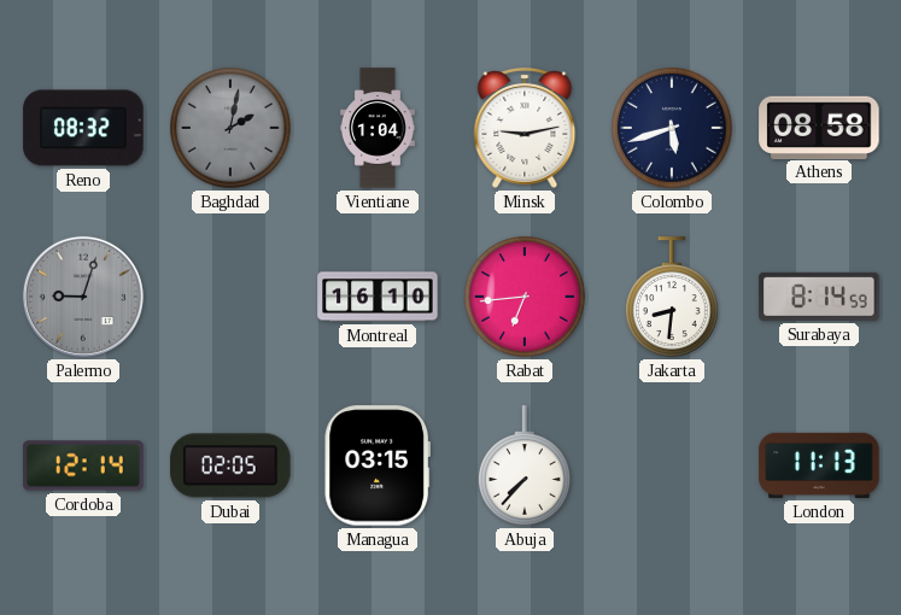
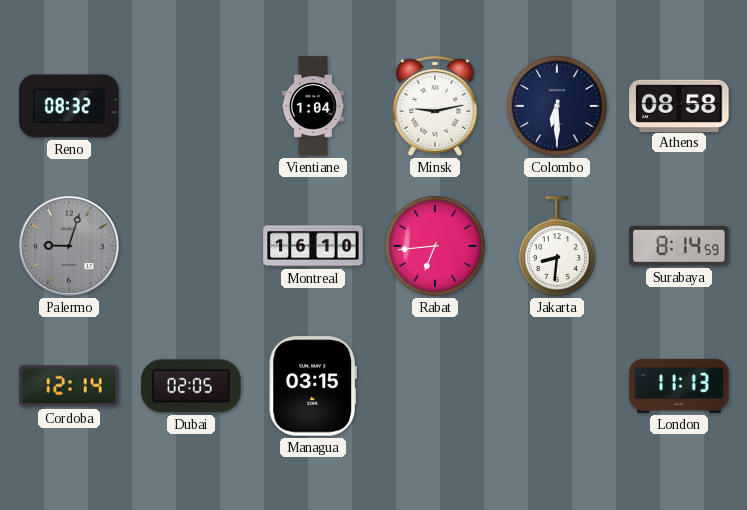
Baghdad: 2:02 -> none
Colombo: 5:42 -> 6:30
Abuja: 7:37 -> none
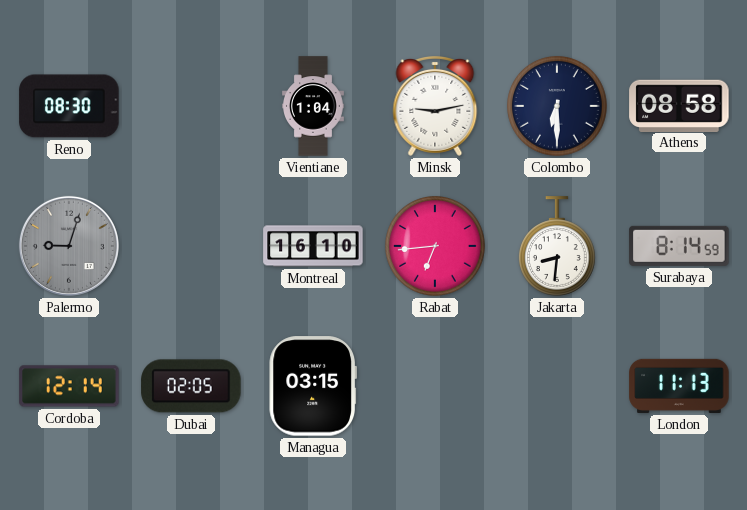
Reno: 08:32 -> 08:30
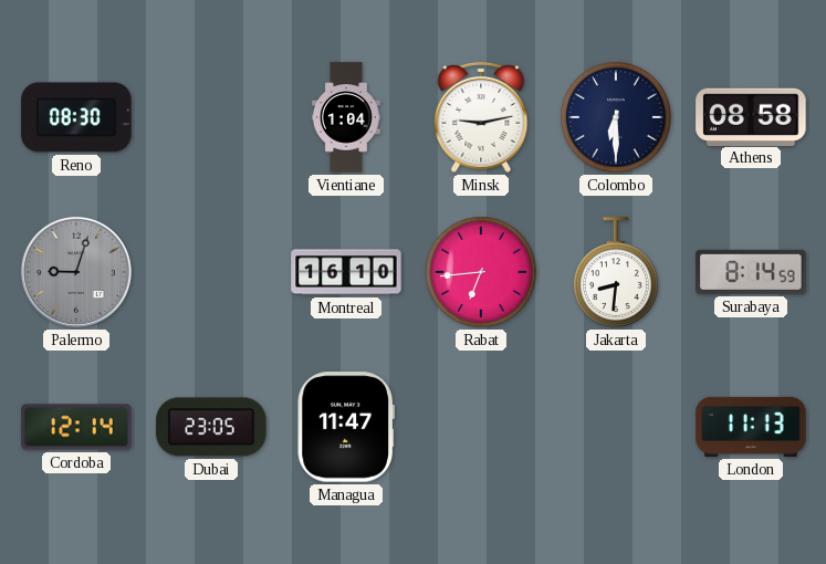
Dubai: 02:05 -> 23:05
Managua: 03:15 -> 11:47
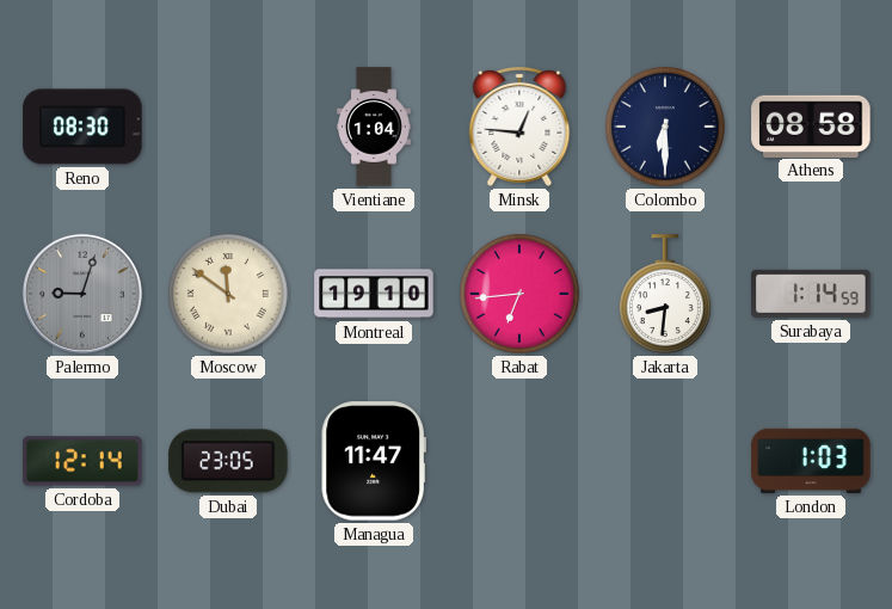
Minsk: 9:13 -> 12:46
Moscow: none -> 11:51
Montreal: 16:10 -> 19:10
Surabaya: 8:14 -> 1:14
London: 11:13 -> 1:03
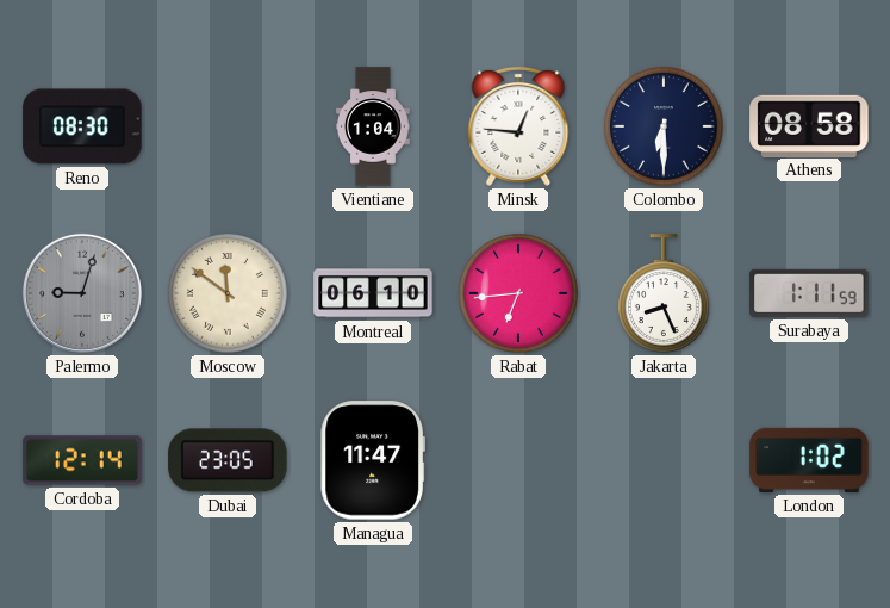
Montreal: 19:10 -> 06:10
Jakarta: 8:31 -> 8:26
Surabaya: 1:14 -> 1:11
London: 1:03 -> 1:02
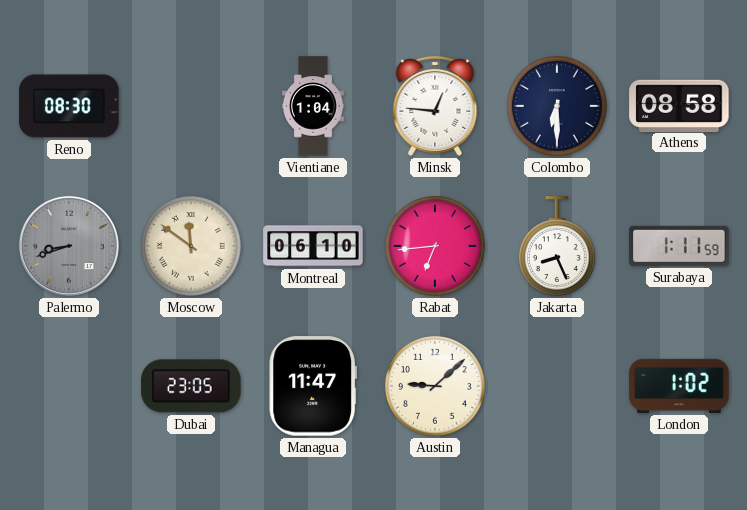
Palermo: 9:03 -> 8:42
Cordoba: 12:14 -> none
Austin: none -> 9:08
